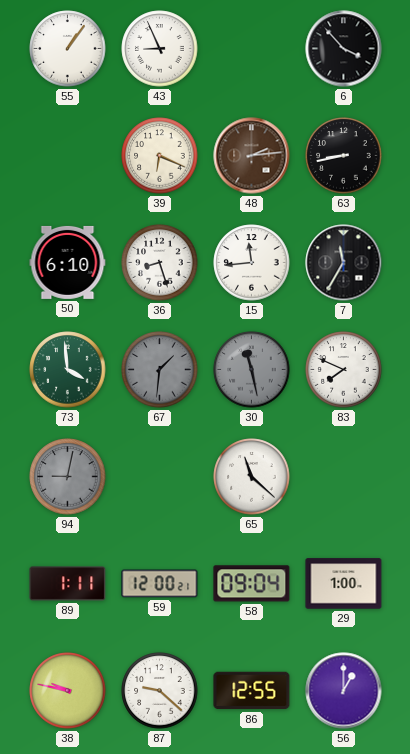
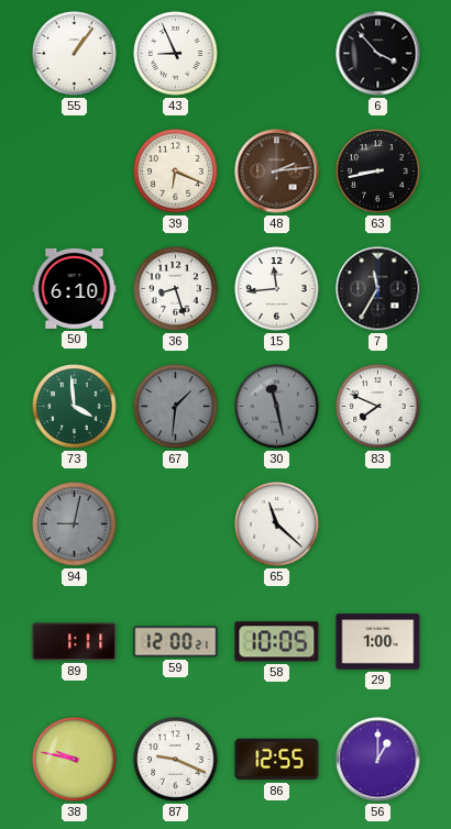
58: 09:04 -> 10:05
87: 9:22 -> 9:19
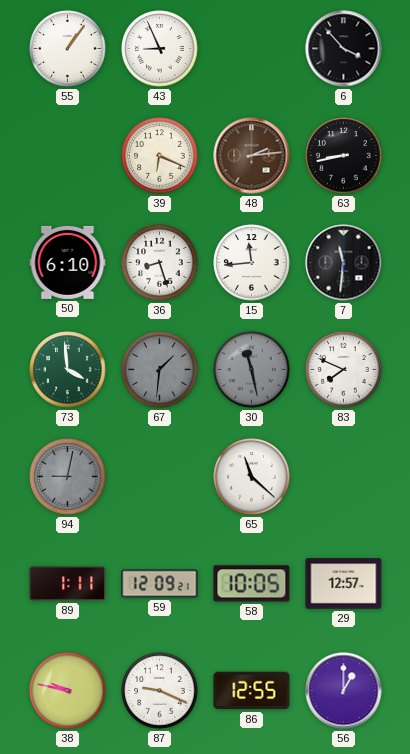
7: 11:35 -> 11:31
59: 12:00 -> 12:09
29: 1:00 -> 12:57
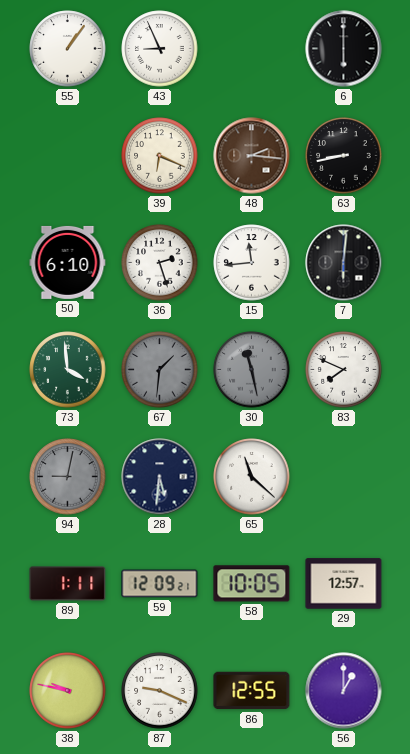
6: 3:53 -> 6:00
48: 2:14 -> 2:16
36: 8:27 -> 2:27
7: 11:31 -> 6:01
28: none -> 5:31
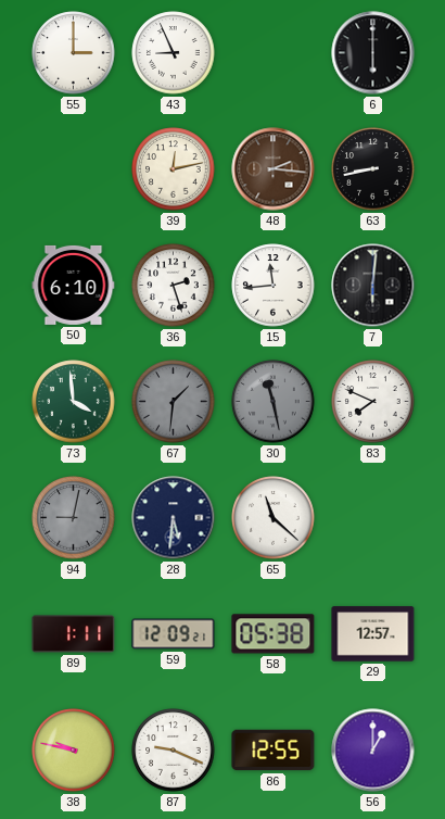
55: 1:06 -> 3:00
39: 6:19 -> 12:13
58: 10:05 -> 05:38
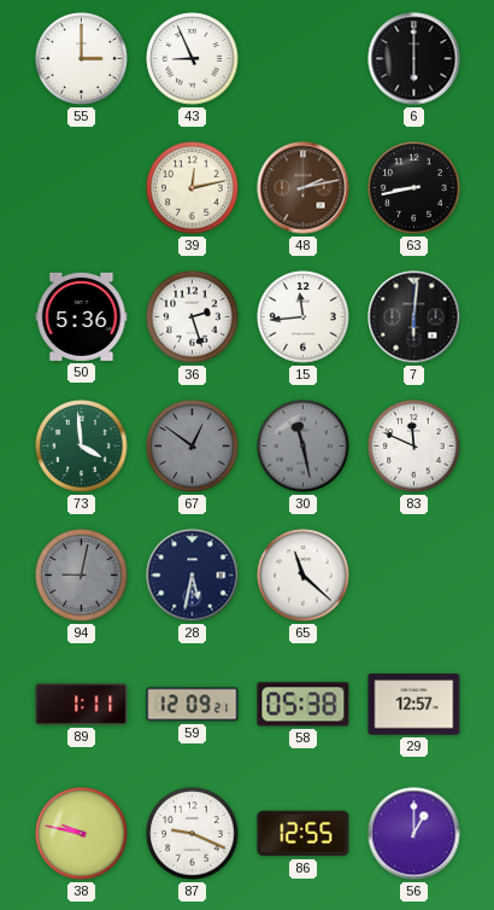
48: 2:16 -> 2:13
50: 6:10 -> 5:36
67: 1:31 -> 12:51
83: 7:49 -> 11:49
28: 5:31 -> 5:32
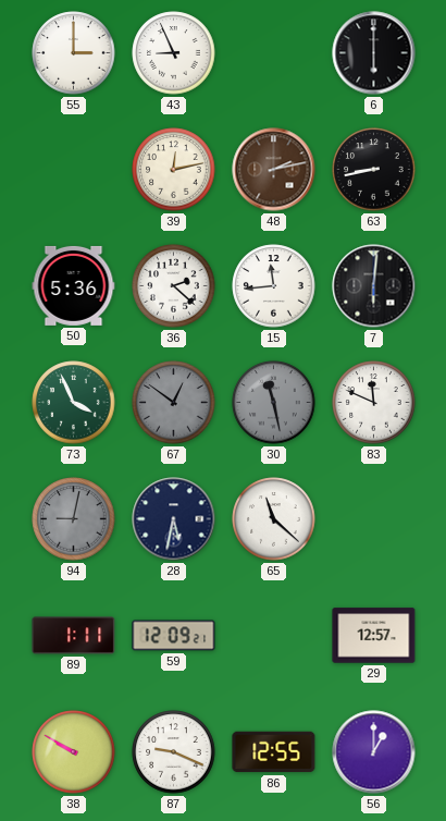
36: 2:27 -> 2:22
73: 3:59 -> 3:56
58: 05:38 -> none
38: 9:47 -> 9:50
